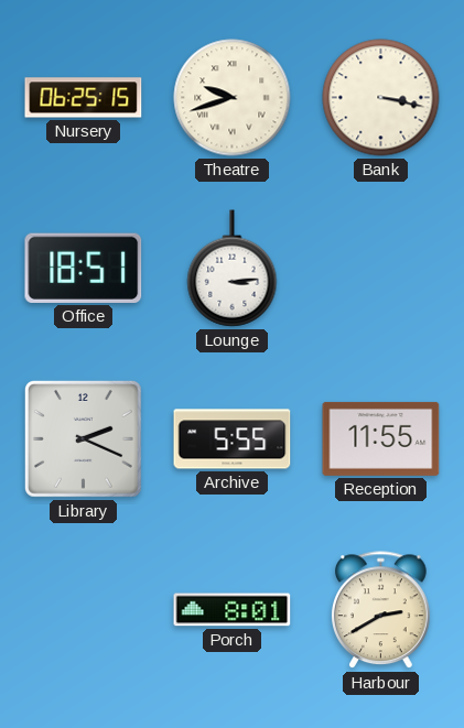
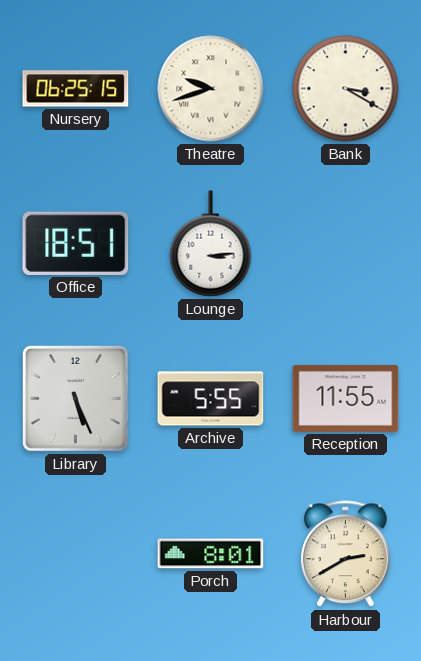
Bank: 3:17 -> 3:20
Library: 2:19 -> 5:26
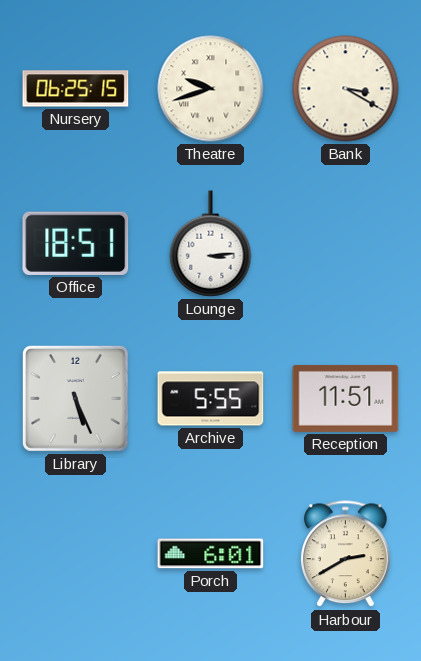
Reception: 11:55 -> 11:51
Porch: 8:01 -> 6:01
